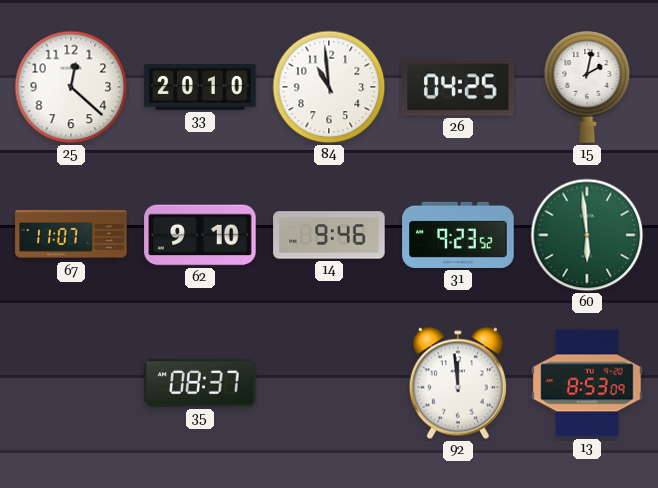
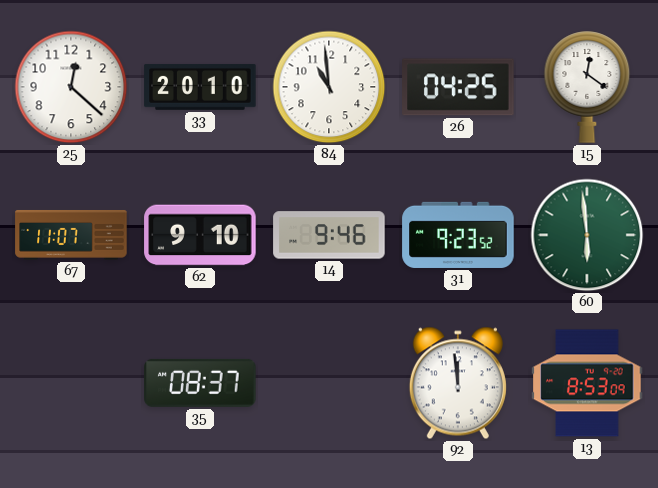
15: 2:02 -> 12:21
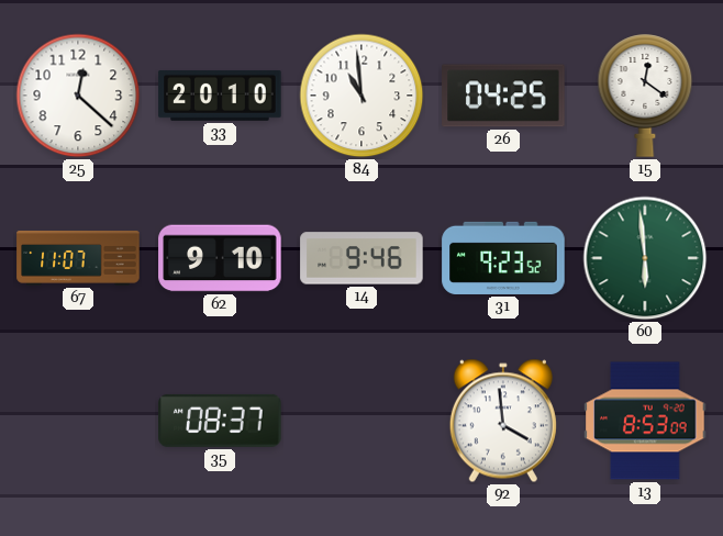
92: 11:59 -> 3:59
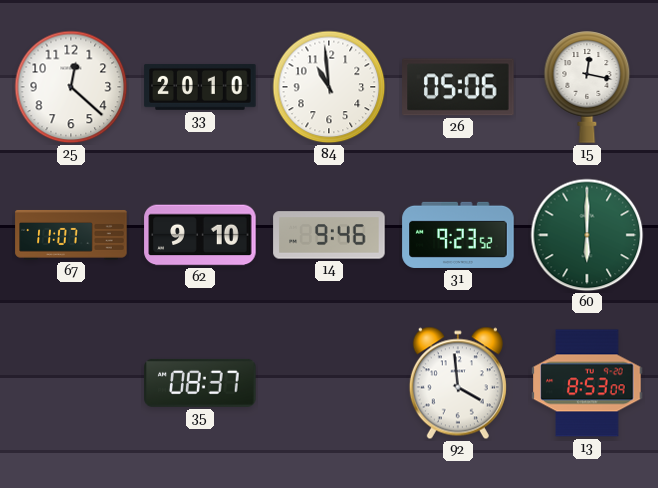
26: 04:25 -> 05:06
15: 12:21 -> 12:17
60: 5:59 -> 6:00
